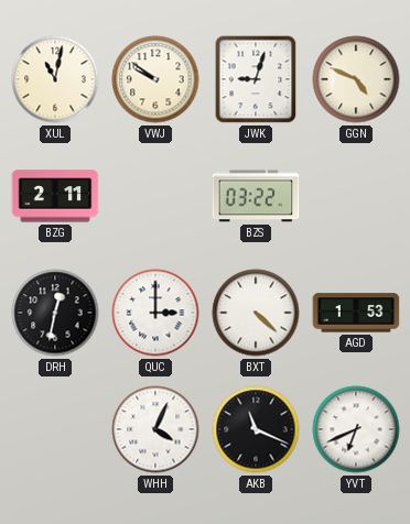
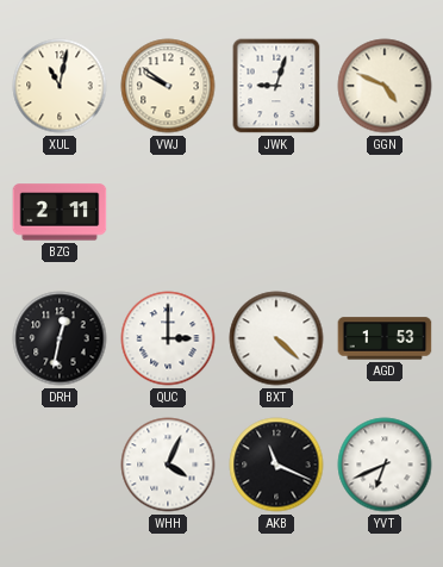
BZS: 03:22 -> none
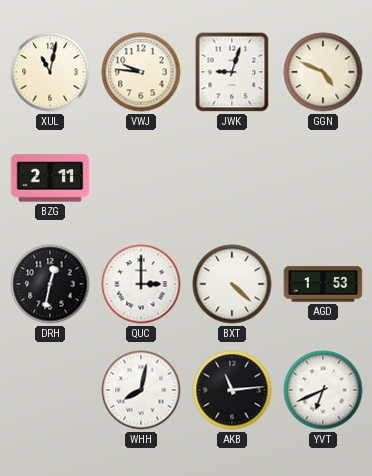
VWJ: 9:51 -> 9:46
WHH: 4:04 -> 8:02
AKB: 11:19 -> 11:14
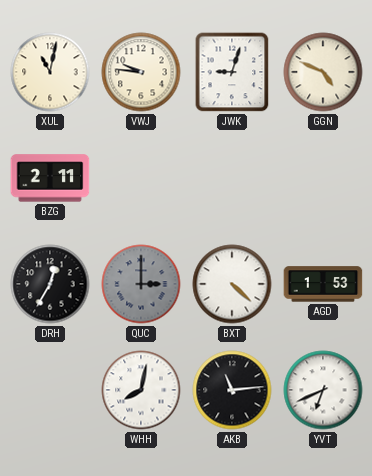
DRH: 12:32 -> 12:35
QUC dial: white -> grey
